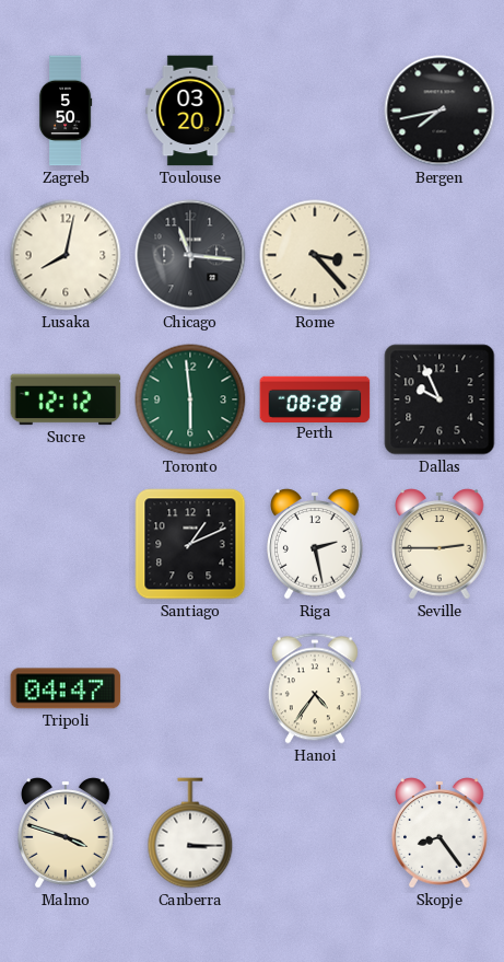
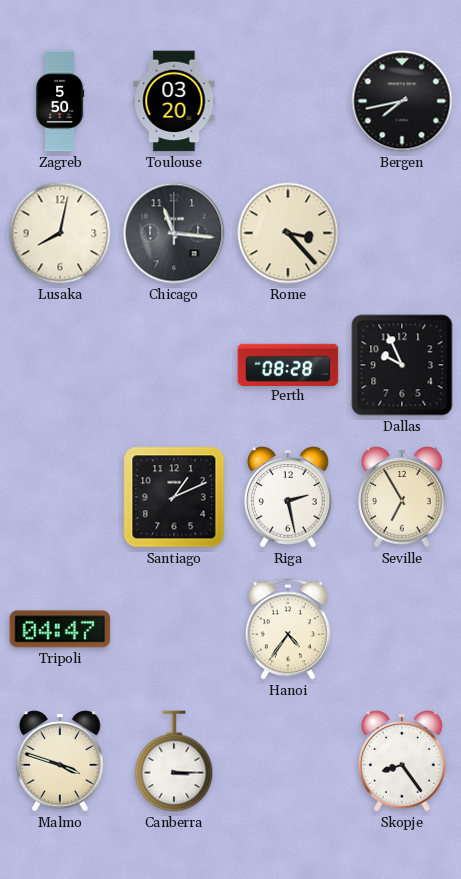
Sucre: 12:12 -> none
Toronto: 5:59 -> none
Seville: 2:45 -> 6:55
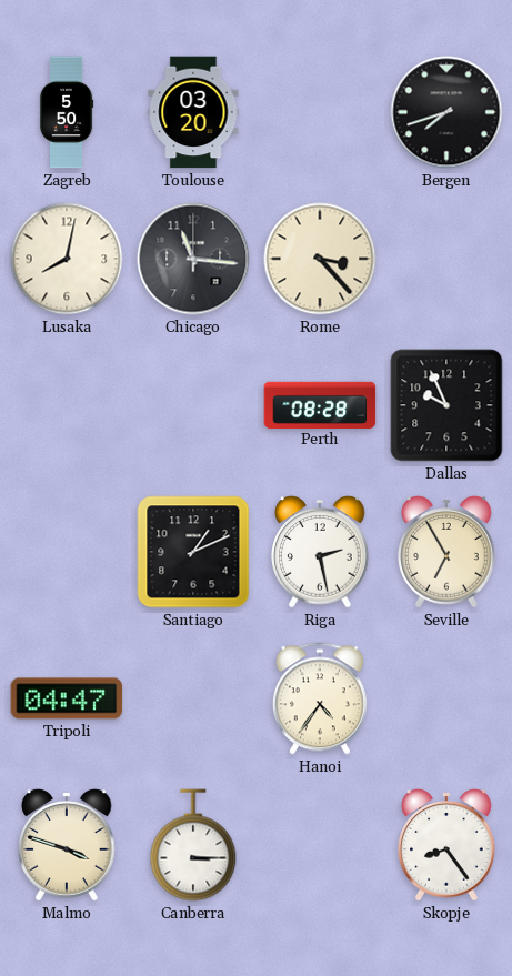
Bergen: 7:43 -> 7:42
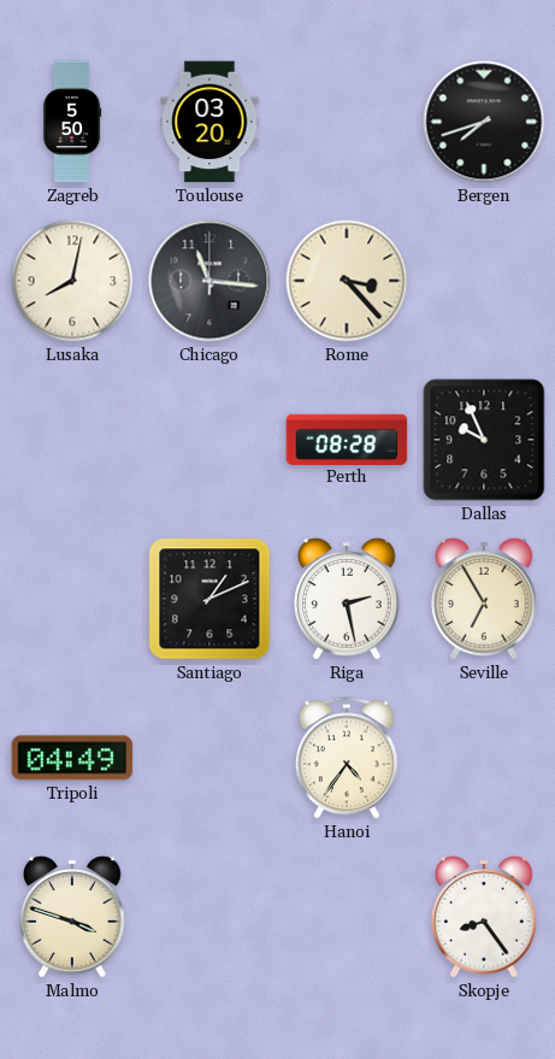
Tripoli: 04:47 -> 04:49
Canberra: 3:15 -> none
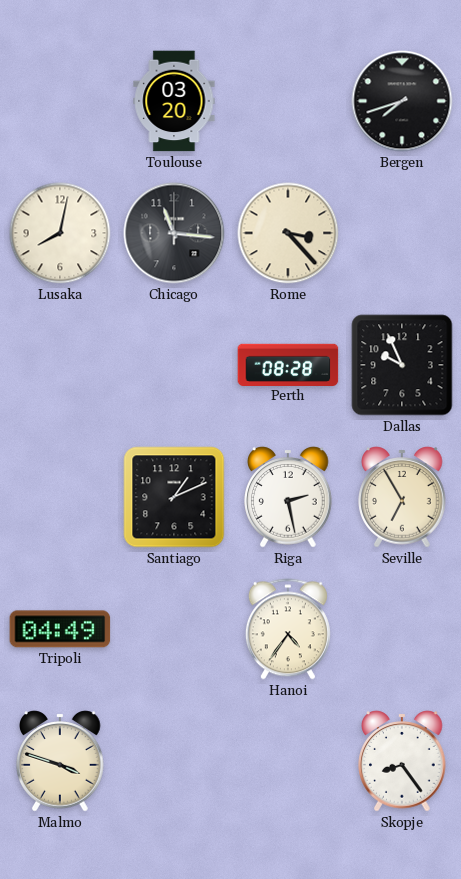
Zagreb: 5:50 -> none
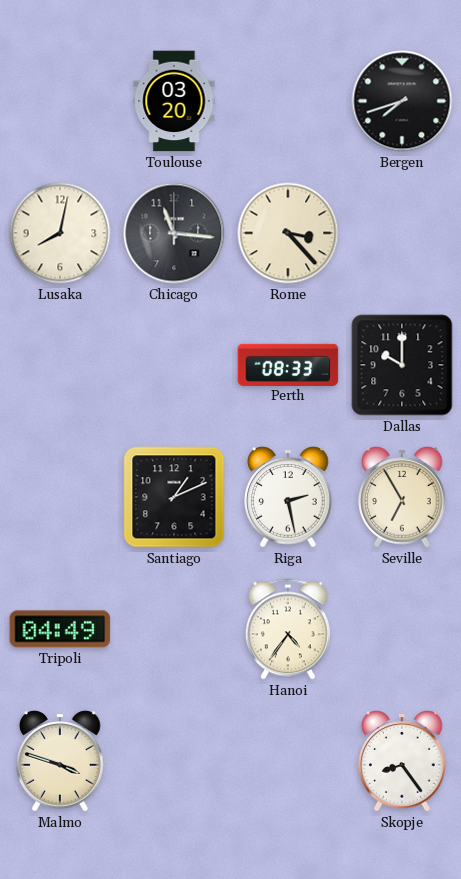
Perth: 08:28 -> 08:33
Dallas: 9:56 -> 10:00
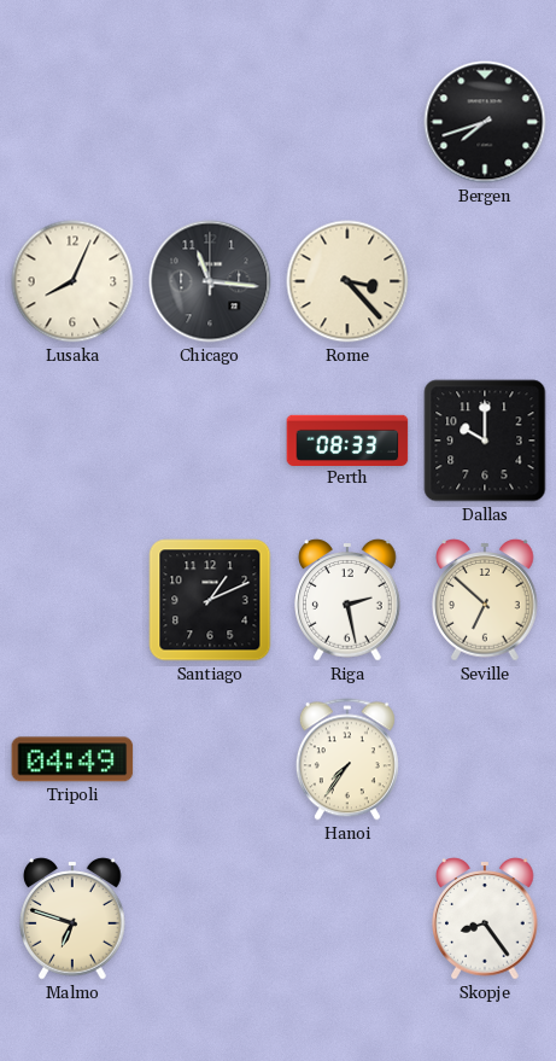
Toulouse: 03:20 -> none
Lusaka: 8:02 -> 8:04
Seville: 6:55 -> 6:52
Hanoi: 4:36 -> 7:36
Malmo: 3:48 -> 6:48
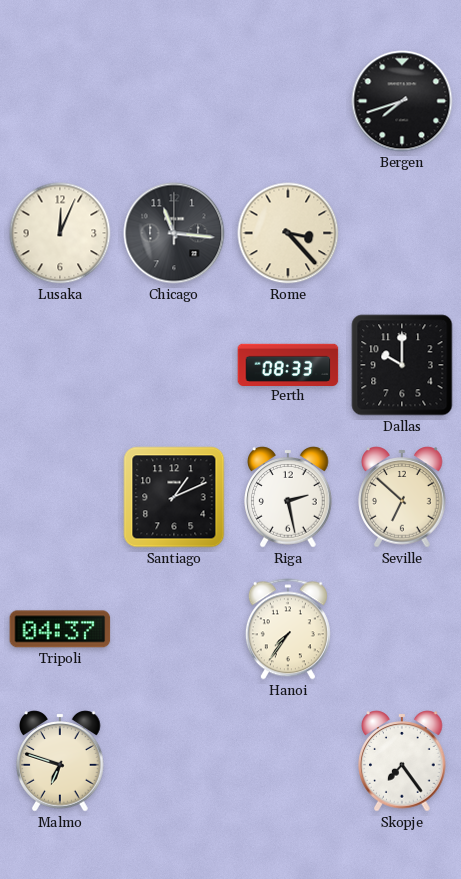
Lusaka: 8:04 -> 12:04
Tripoli: 04:49 -> 04:37
Skopje: 8:24 -> 7:24
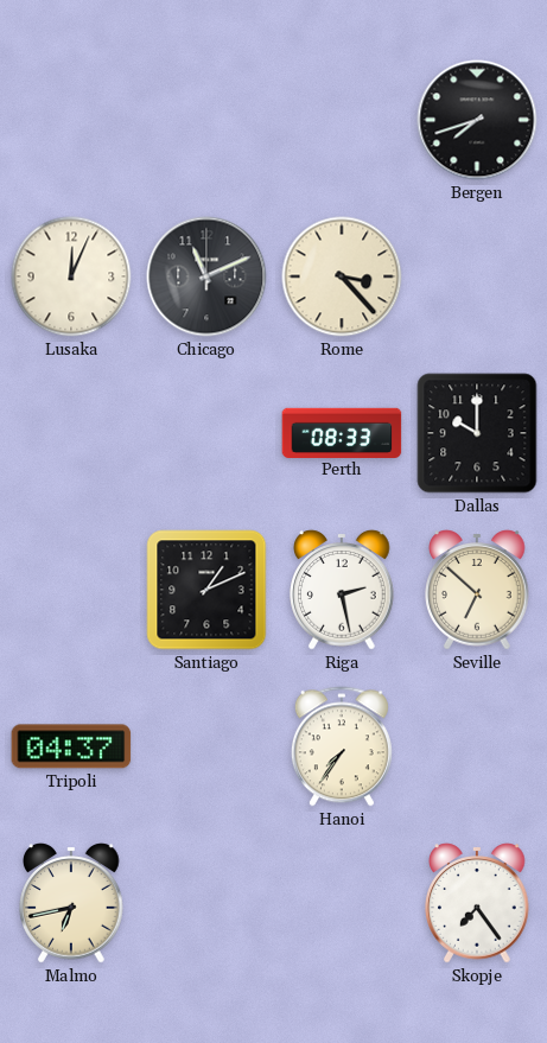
Chicago: 11:16 -> 11:11
Malmo: 6:48 -> 6:43
